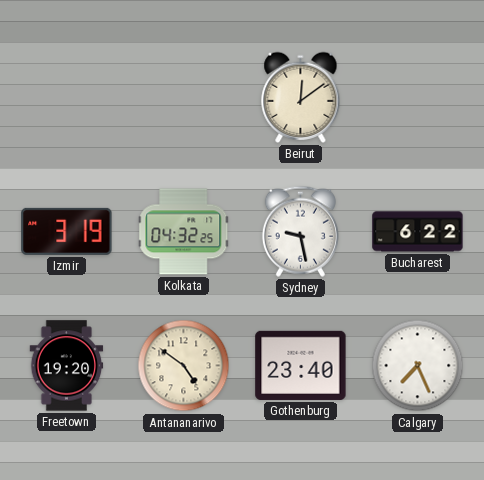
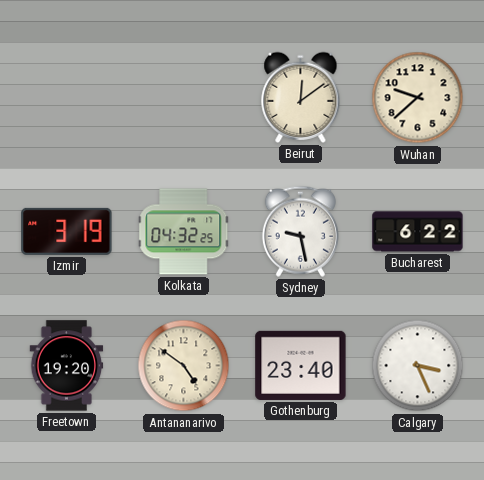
Wuhan: none -> 9:38
Calgary: 7:26 -> 3:26
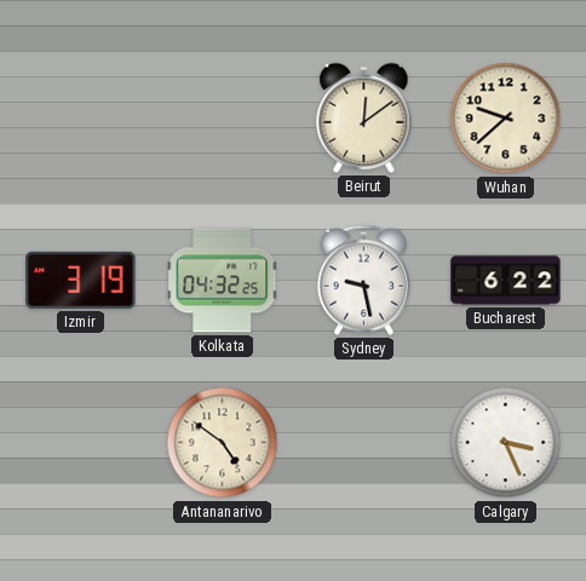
Freetown: 19:20 -> none
Gothenburg: 23:40 -> none
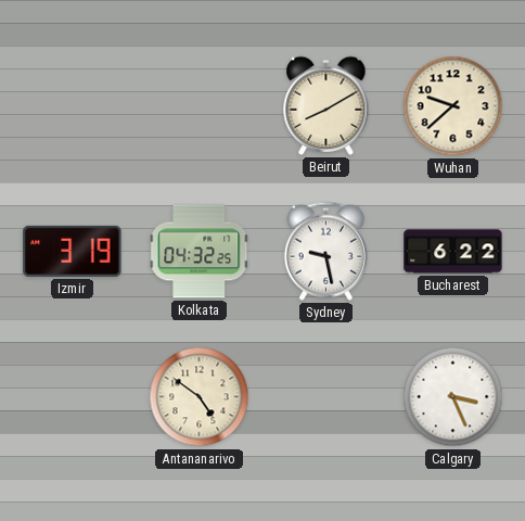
Beirut: 12:09 -> 8:10
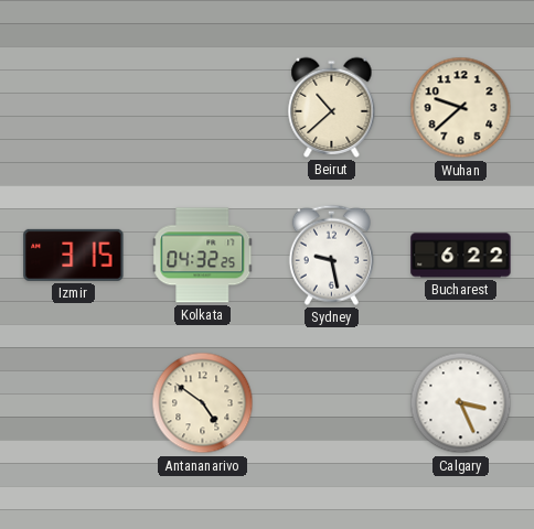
Beirut: 8:10 -> 10:38
Izmir: 3:19 -> 3:15
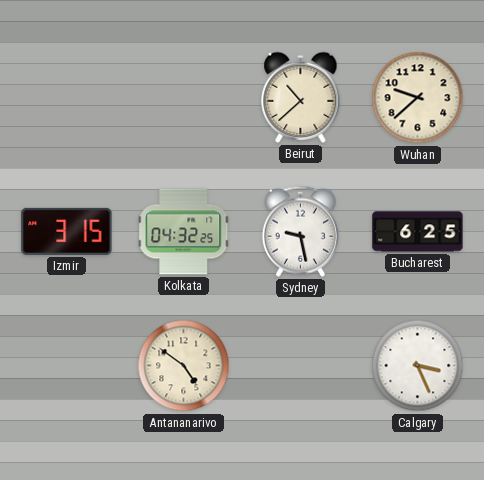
Bucharest: 6:22 -> 6:25
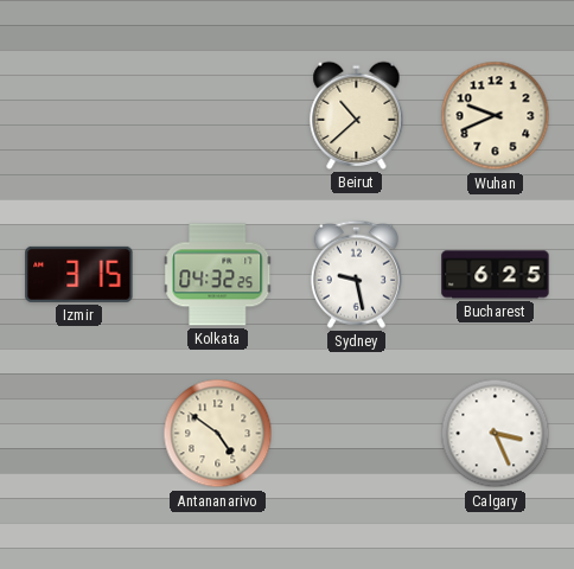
Wuhan: 9:38 -> 9:41
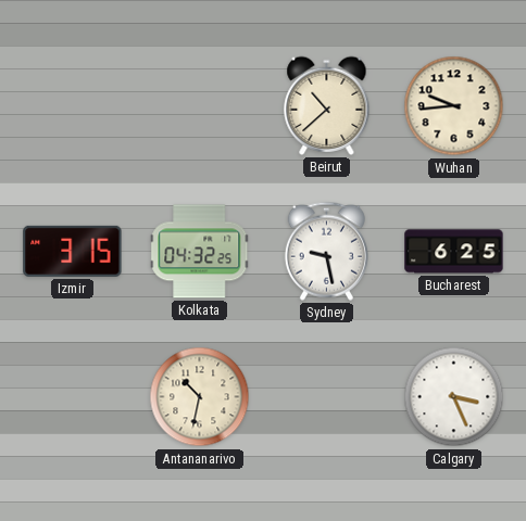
Wuhan: 9:41 -> 9:44
Antananarivo: 4:51 -> 10:32
